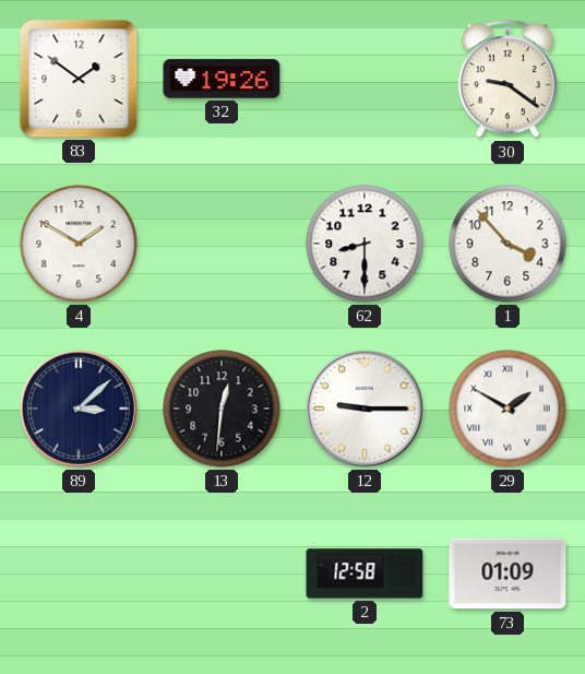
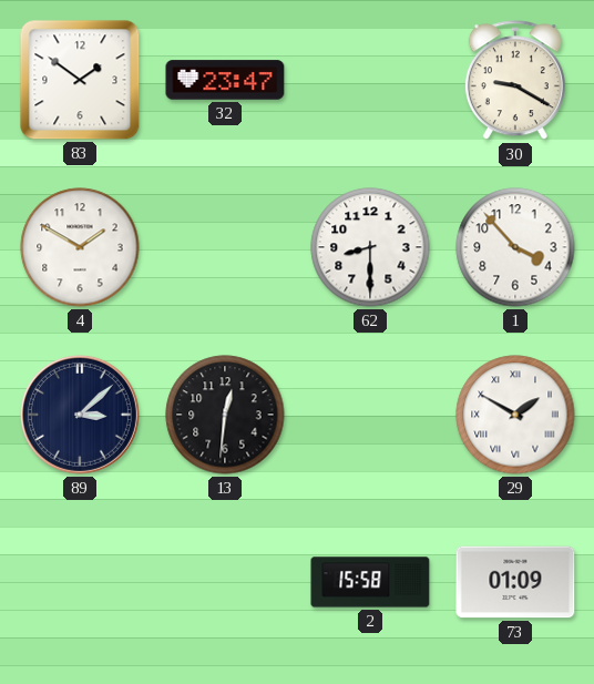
32: 19:26 -> 23:47
30: 9:21 -> 9:20
12: 9:15 -> none
2: 12:58 -> 15:58
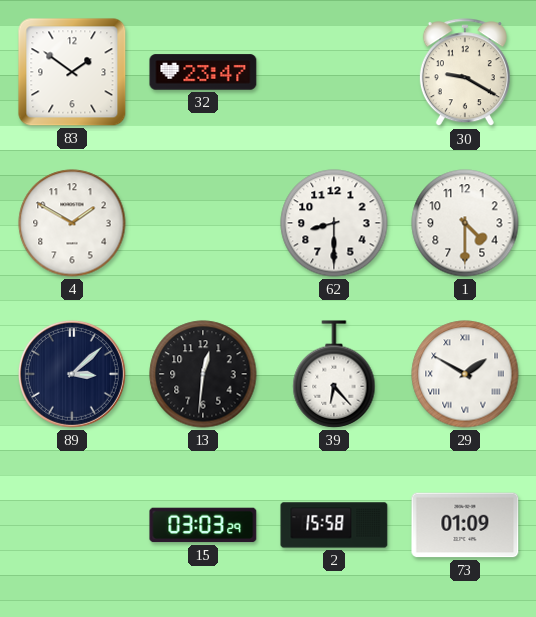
1: 3:53 -> 4:30
39: none -> 6:23
15: none -> 03:03
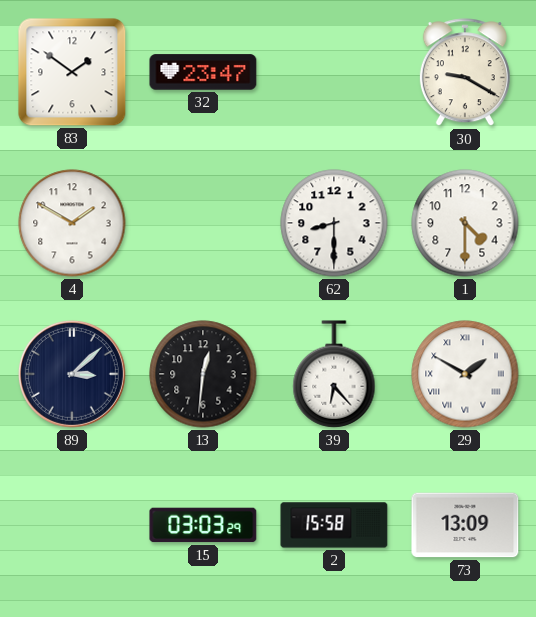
73: 01:09 -> 13:09
